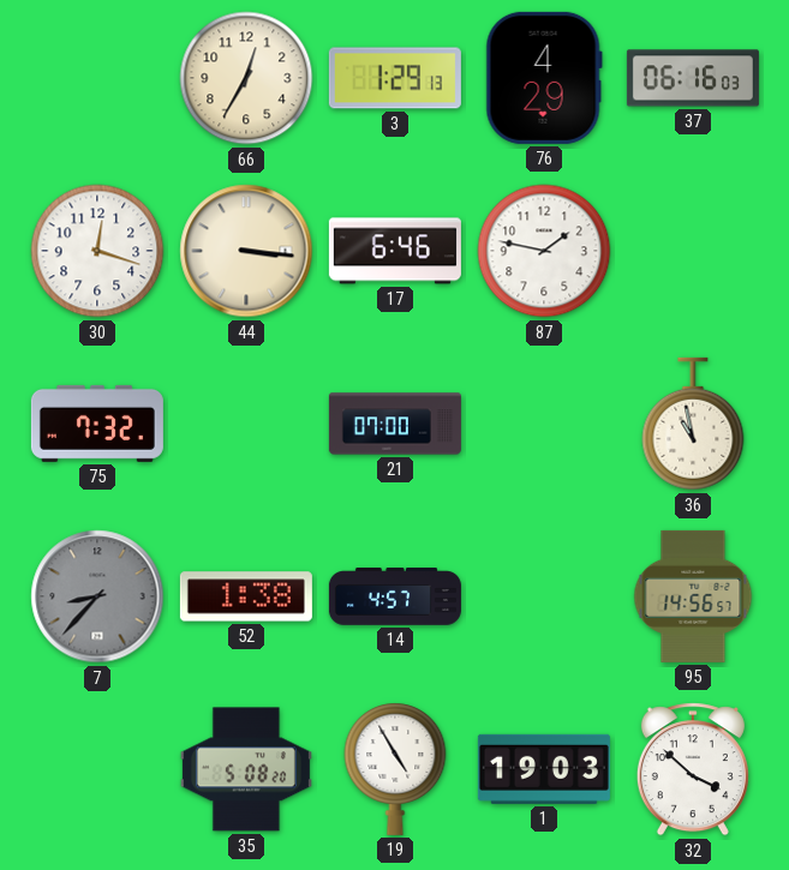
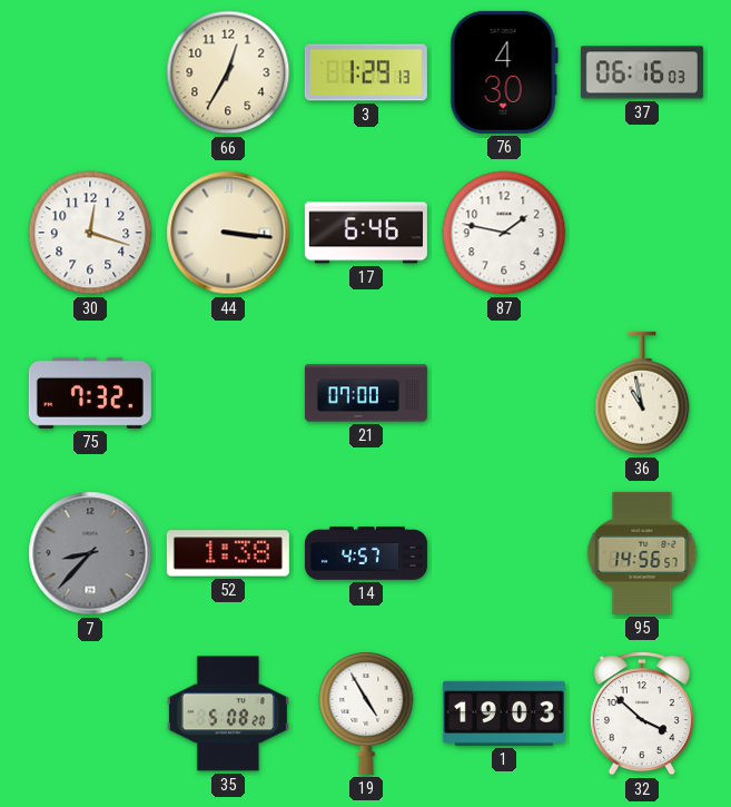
76: 4:29 -> 4:30
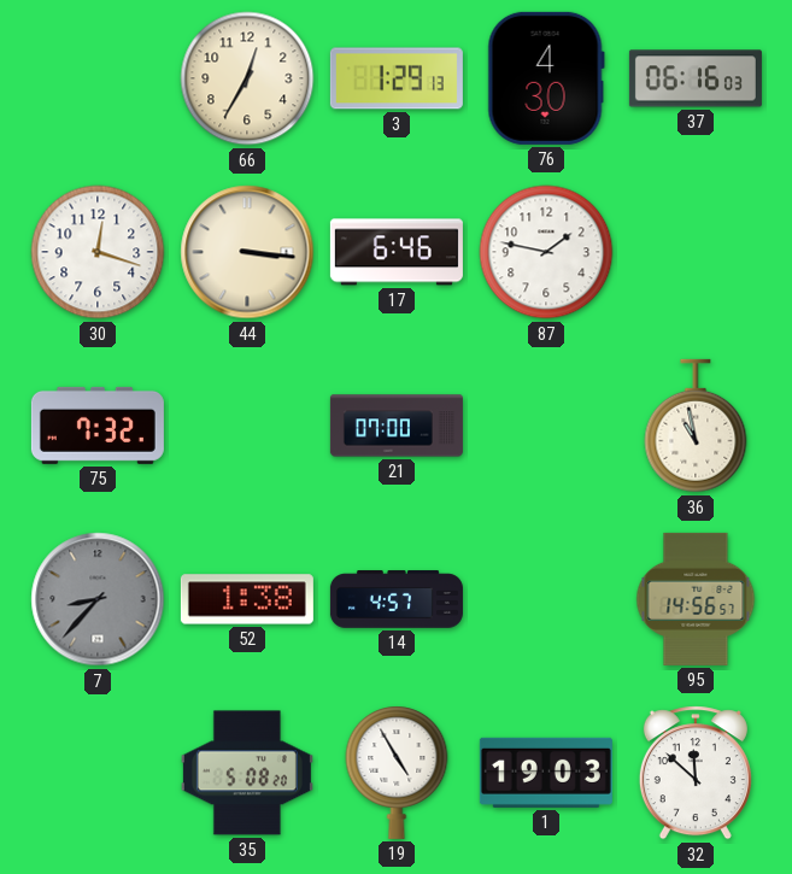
32: 3:52 -> 11:52
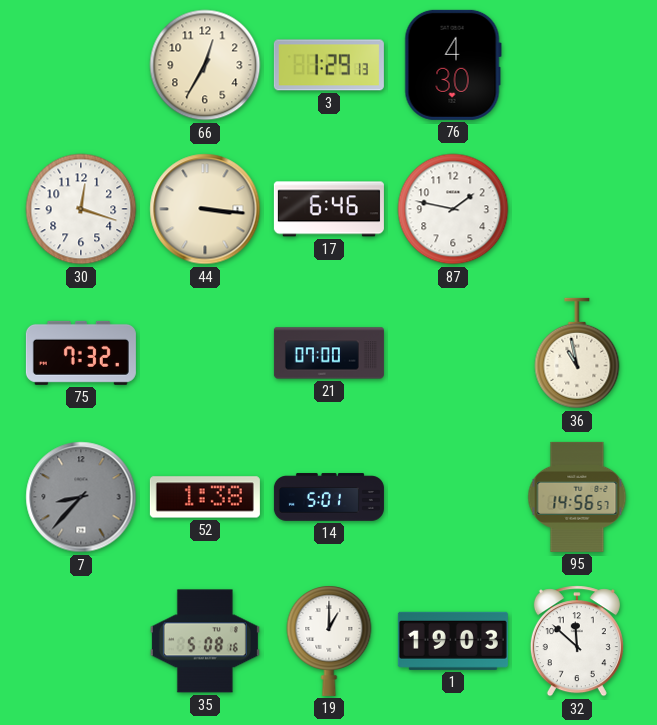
37: 06:16 -> none
14: 4:57 -> 5:01
35: 5:08:20 -> 5:08:16
19: 4:55 -> 1:00
